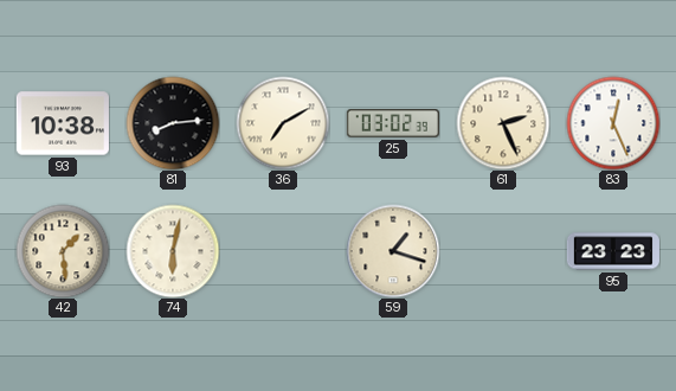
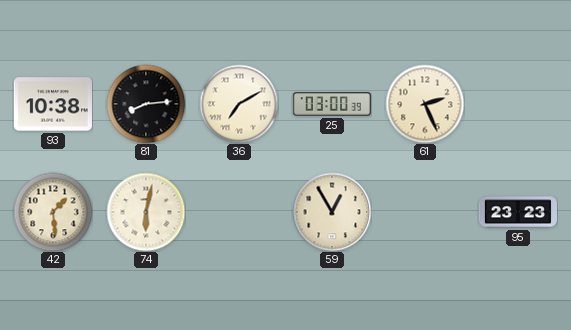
25: 03:02 -> 03:00
83: 12:26 -> none
59: 1:18 -> 12:55
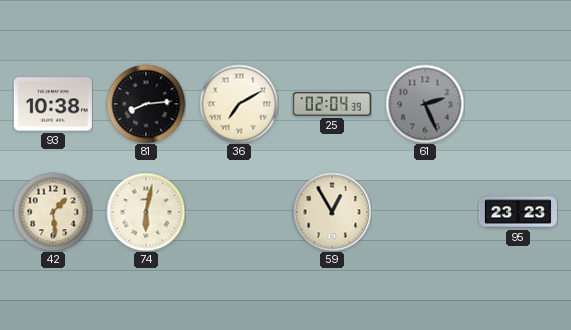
25: 03:00 -> 02:04
61 dial: cream -> grey
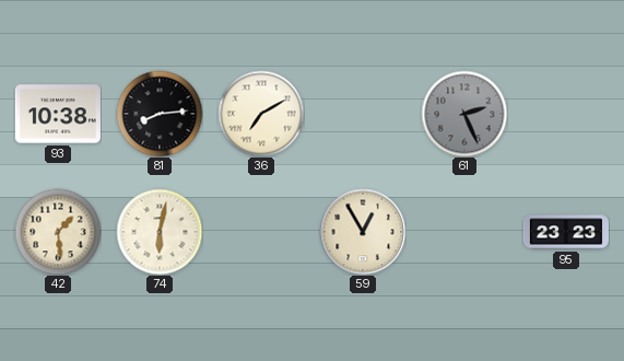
25: 02:04 -> none
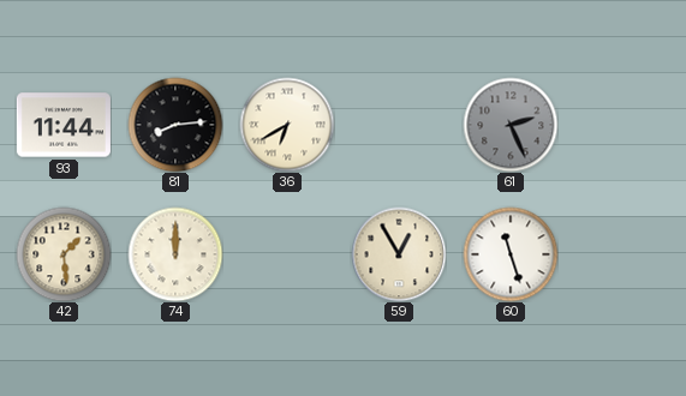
93: 10:38 -> 11:44
36: 7:10 -> 6:40
74: 6:02 -> 12:00
60: none -> 11:27
95: 23:23 -> none
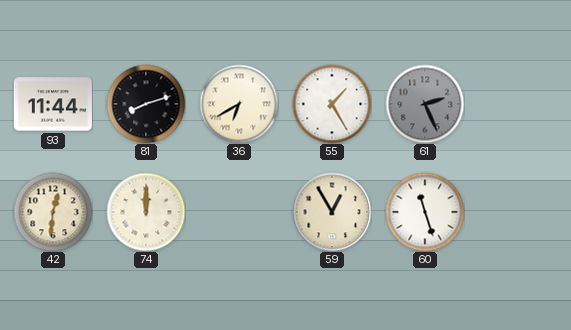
81: 8:14 -> 8:12
55: none -> 1:25
42: 1:29 -> 12:31
